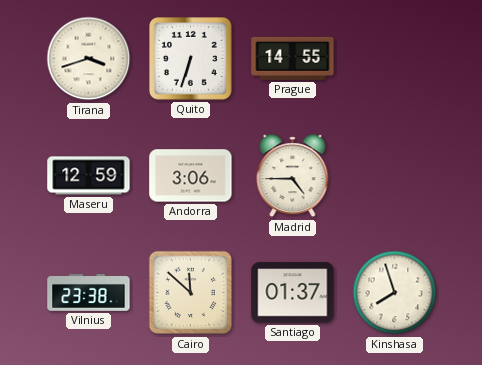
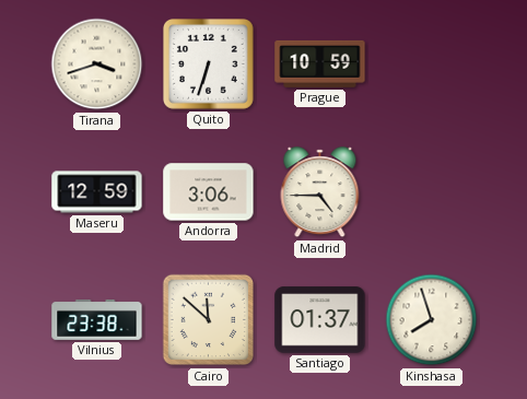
Prague: 14:55 -> 10:59
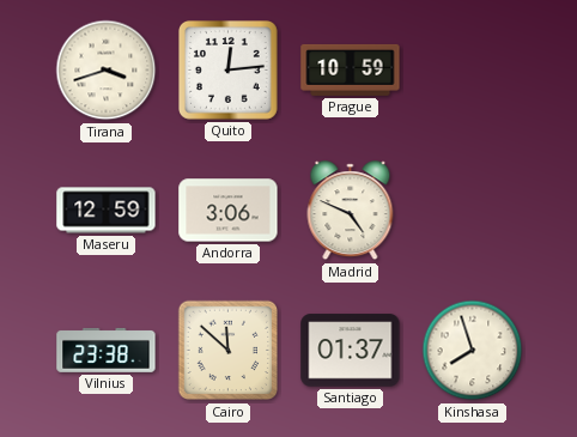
Quito: 6:33 -> 12:14
Madrid: 4:45 -> 4:49
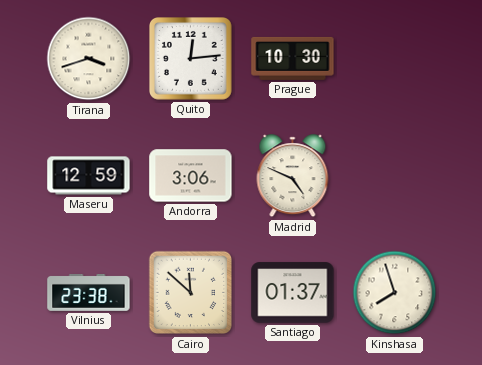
Prague: 10:59 -> 10:30
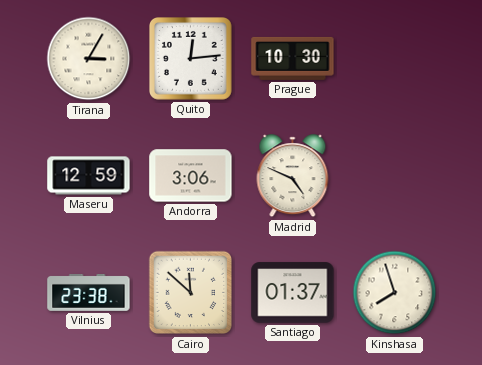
Tirana: 3:42 -> 3:05
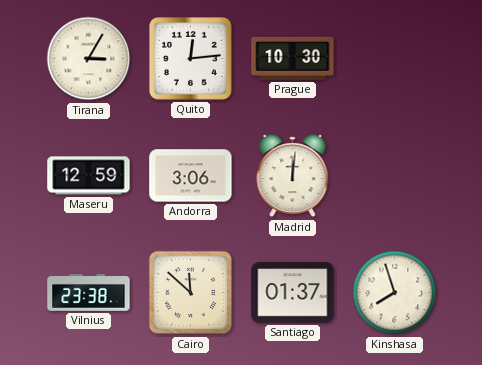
Madrid: 4:49 -> 12:01
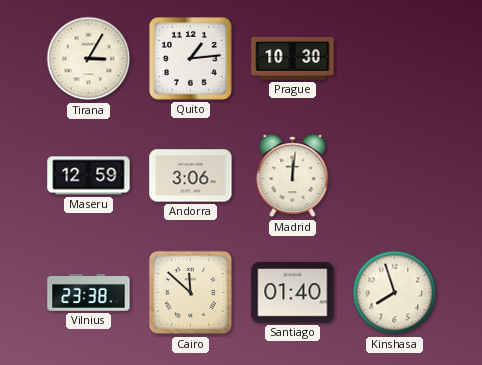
Quito: 12:14 -> 1:14
Santiago: 01:37 -> 01:40
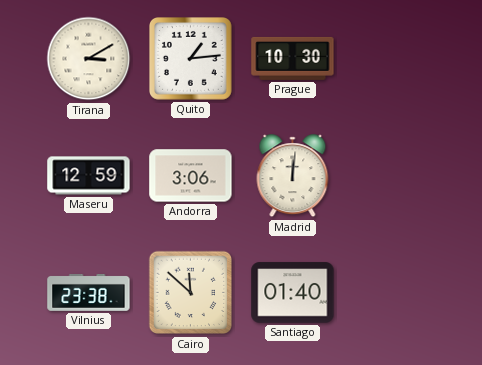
Tirana: 3:05 -> 3:10
Kinshasa: 7:57 -> none
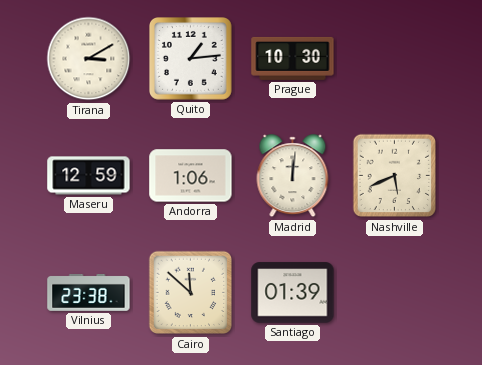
Andorra: 3:06 -> 1:06
Nashville: none -> 5:41
Santiago: 01:40 -> 01:39
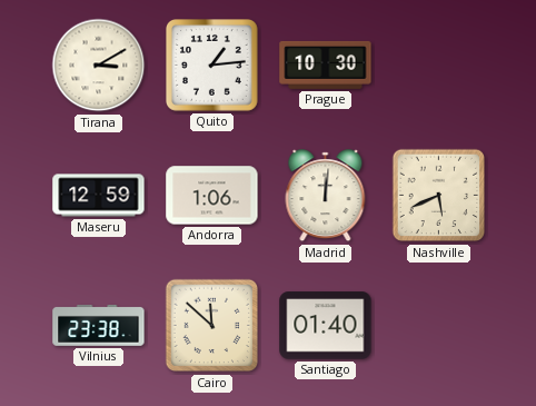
Santiago: 01:39 -> 01:40
